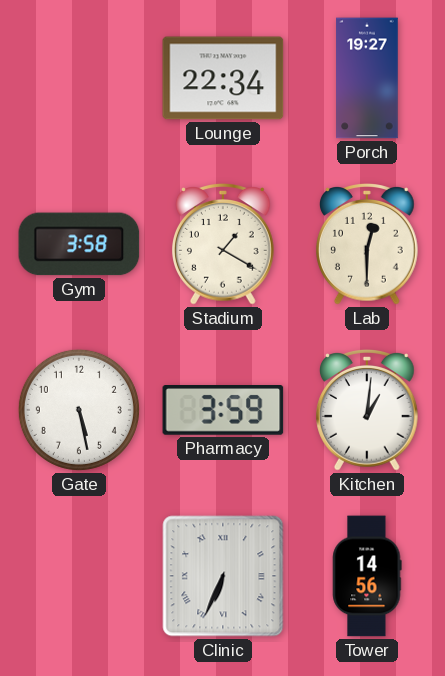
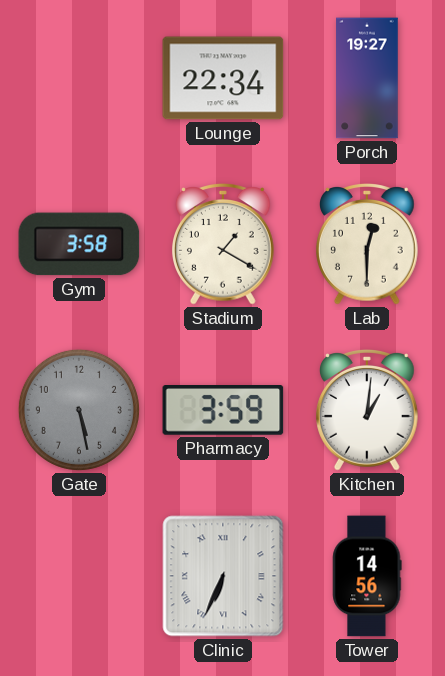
Gate dial: white -> grey
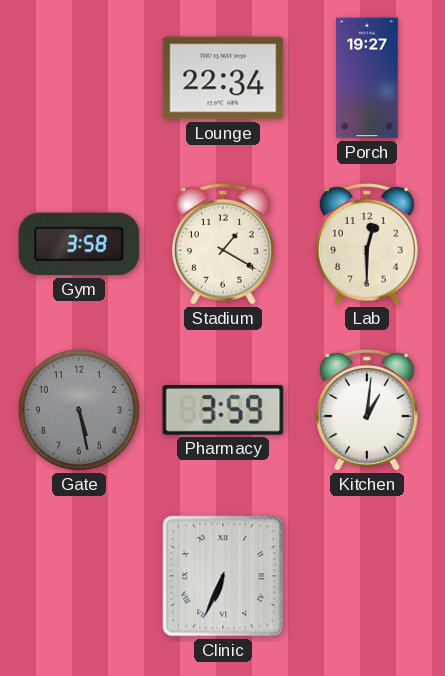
Tower: 14:56 -> none
